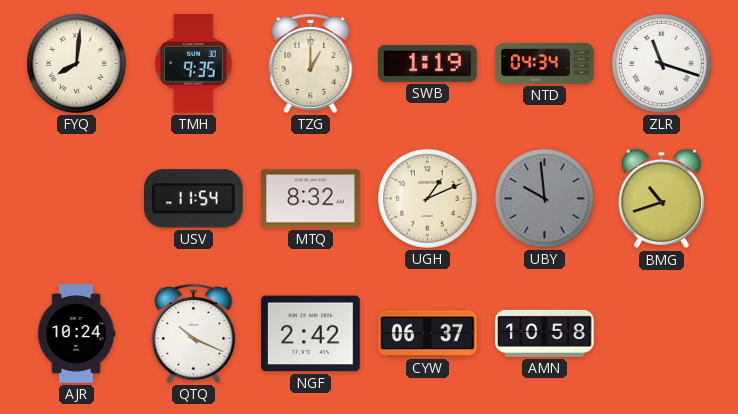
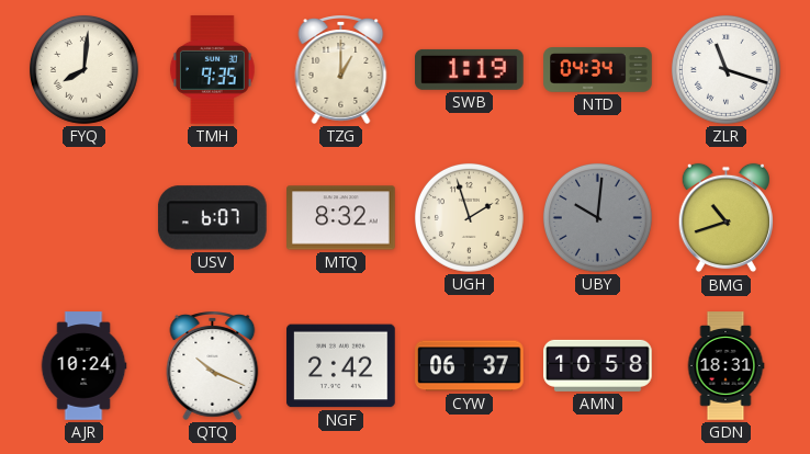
USV: 11:54 -> 6:07
UGH: 1:11 -> 1:57
UBY: 9:59 -> 10:01
GDN: none -> 18:31
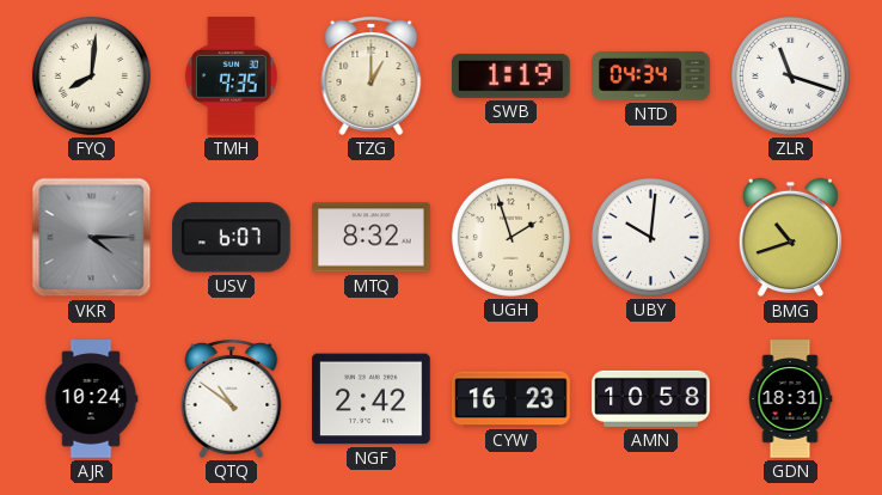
VKR: none -> 4:15
UBY dial: grey -> white
QTQ: 10:19 -> 10:51
CYW: 06:37 -> 16:23
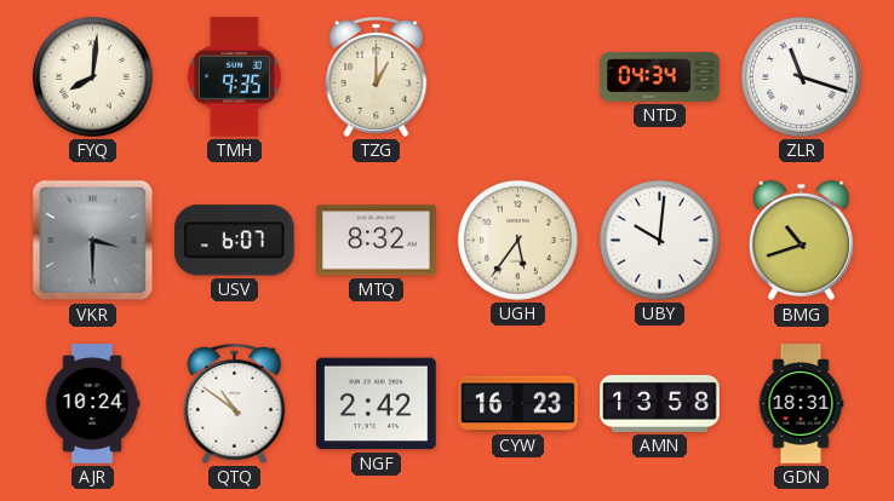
SWB: 1:19 -> none
VKR: 4:15 -> 3:30
UGH: 1:57 -> 5:36
AMN: 10:58 -> 13:58
